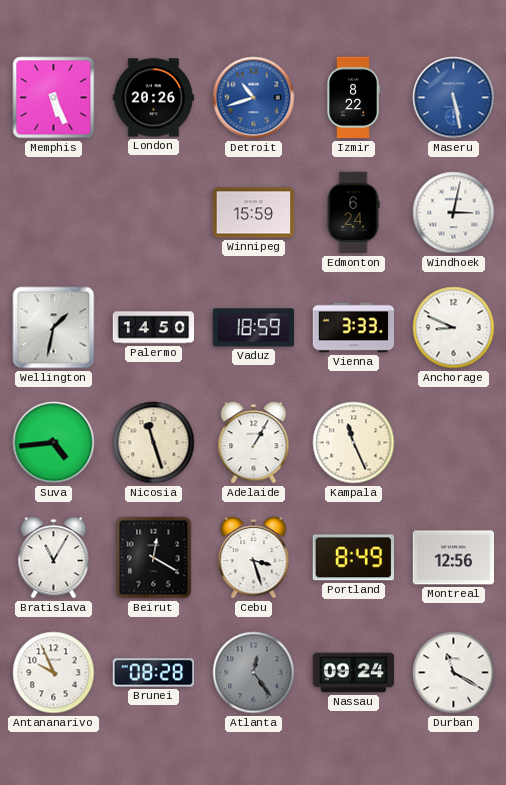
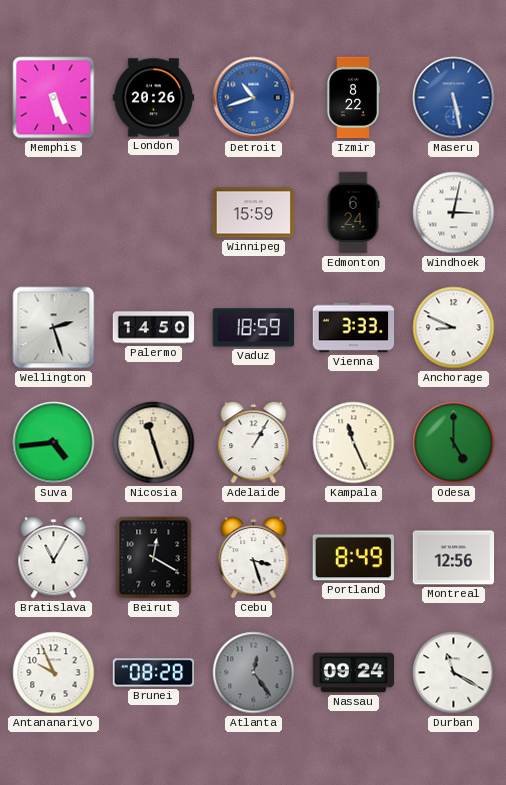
Wellington: 1:32 -> 2:27
Odesa: none -> 5:00
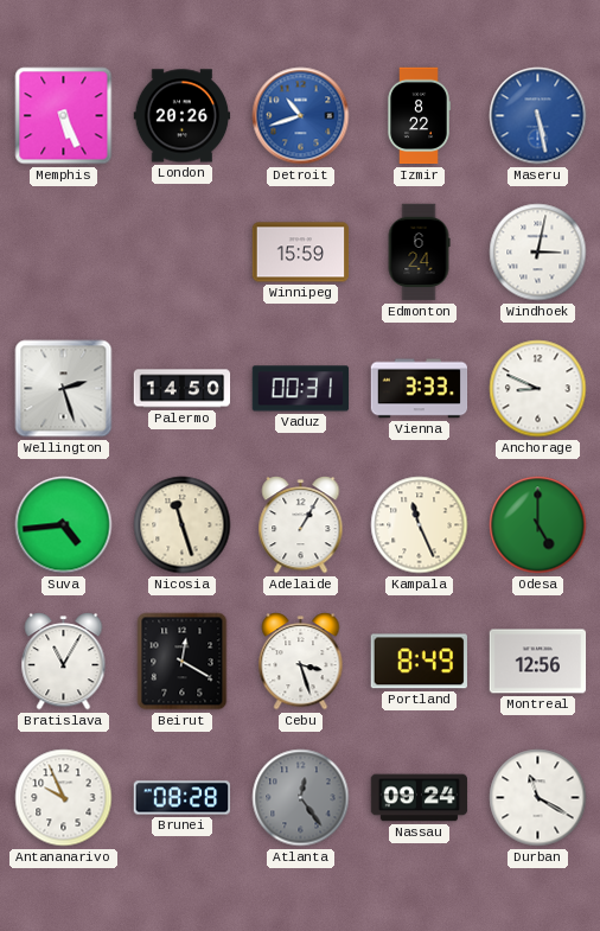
Vaduz: 18:59 -> 00:31
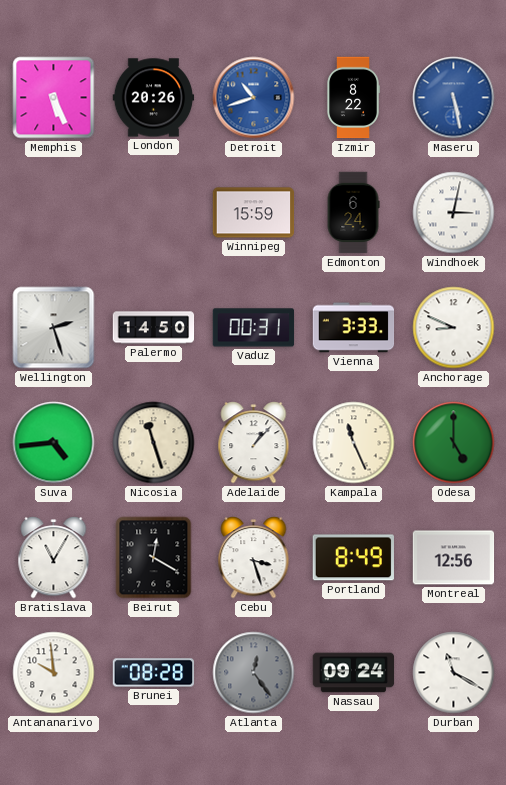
Adelaide: 1:05 -> 1:07
Antananarivo: 9:56 -> 9:59
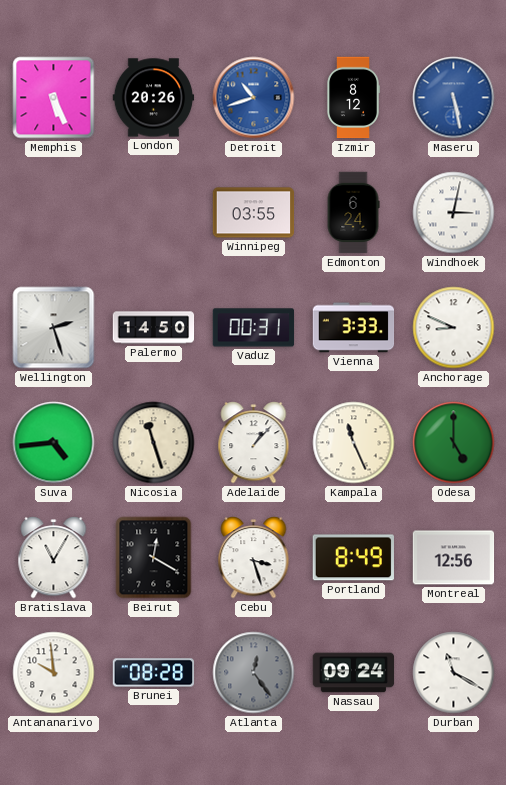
Izmir: 8:22 -> 8:12
Winnipeg: 15:59 -> 03:55
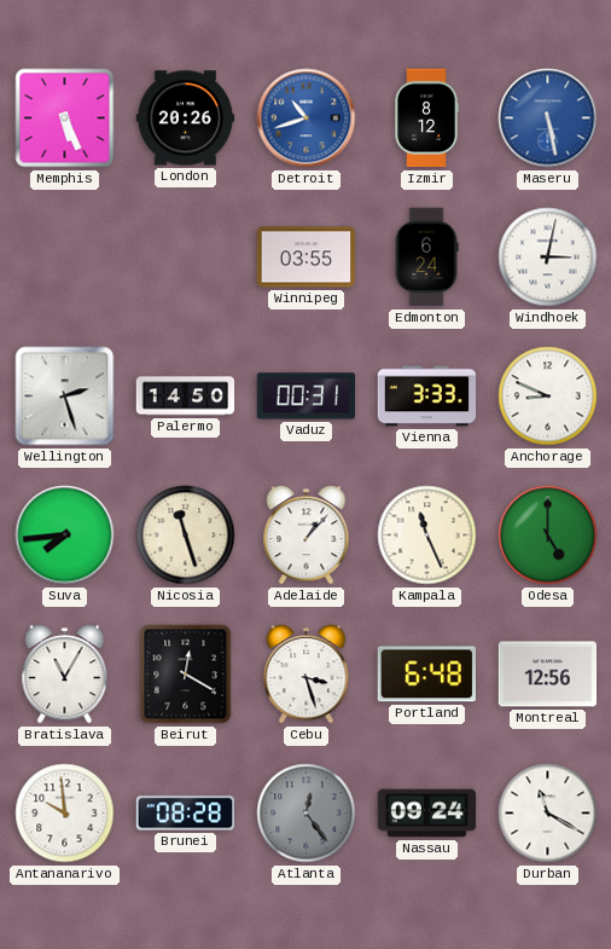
Suva: 4:44 -> 7:44
Portland: 8:49 -> 6:48
